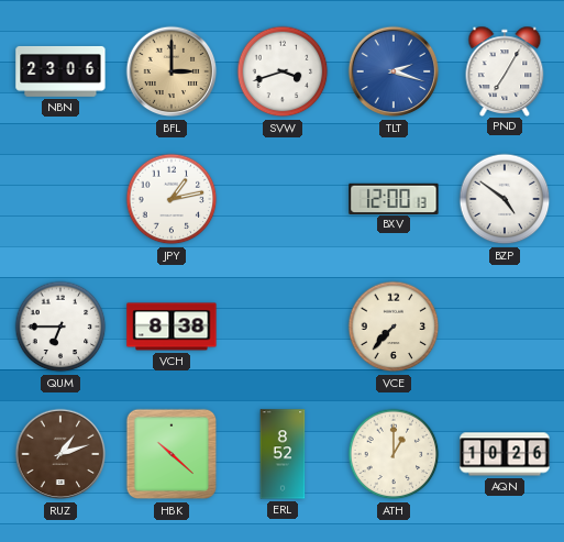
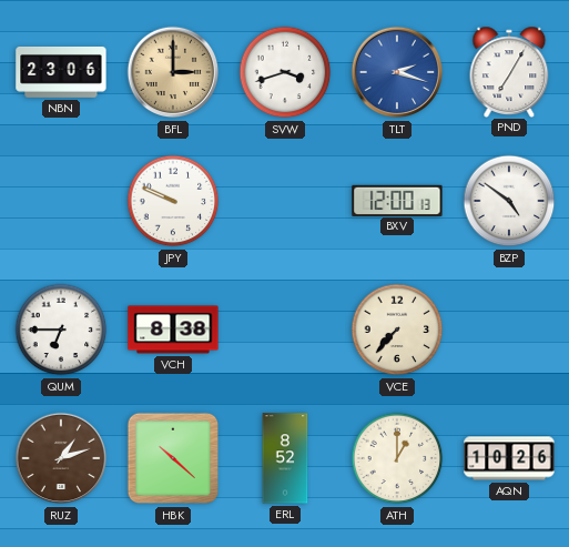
JPY: 1:13 -> 9:49
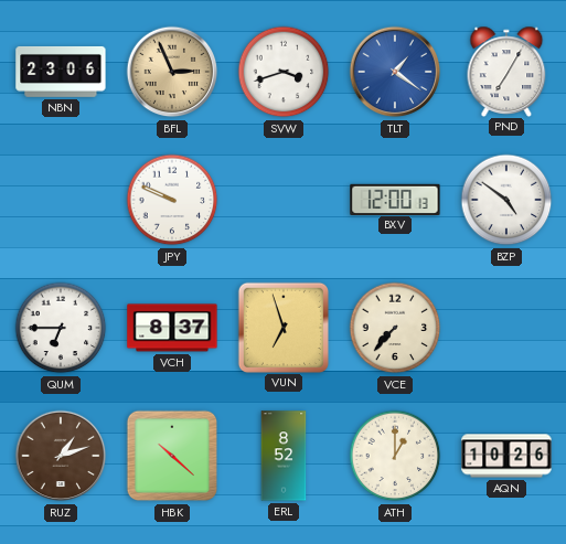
BFL: 3:00 -> 2:56
TLT: 2:18 -> 1:21
VCH: 8:38 -> 8:37
VUN: none -> 6:57
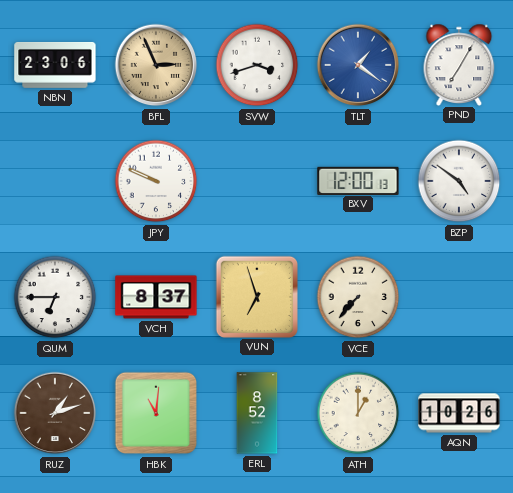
HBK: 10:22 -> 11:01
